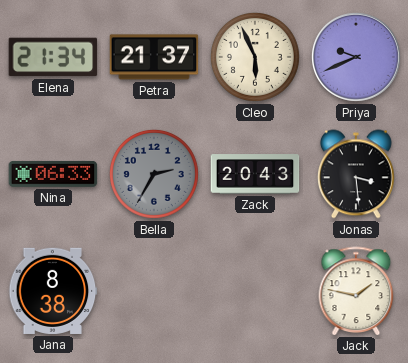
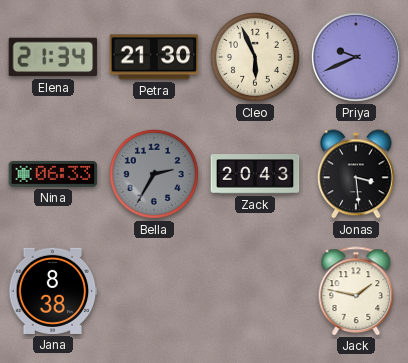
Petra: 21:37 -> 21:30
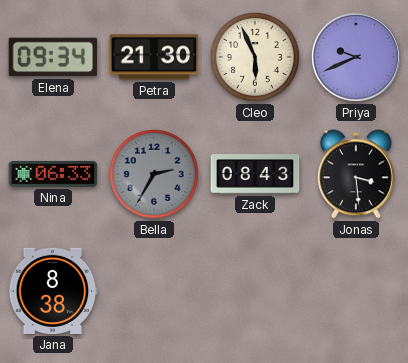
Elena: 21:34 -> 09:34
Zack: 20:43 -> 08:43
Jack: 1:47 -> none
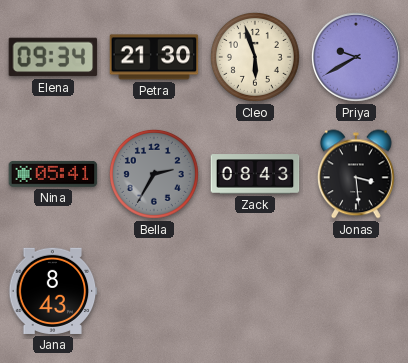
Cleo: 5:56 -> 5:57
Priya: 9:41 -> 9:40
Nina: 06:33 -> 05:41
Jana: 8:38 -> 8:43
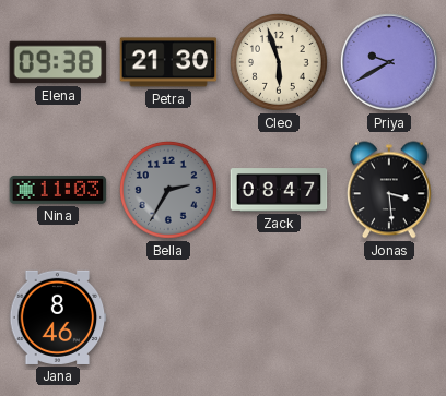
Elena: 09:34 -> 09:38
Nina: 05:41 -> 11:03
Zack: 08:43 -> 08:47
Jana: 8:43 -> 8:46
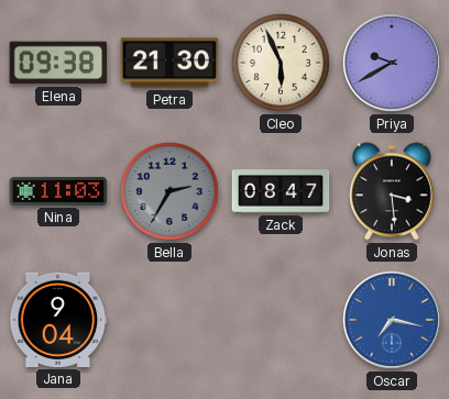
Cleo: 5:57 -> 5:56
Jana: 8:46 -> 9:04
Oscar: none -> 7:17
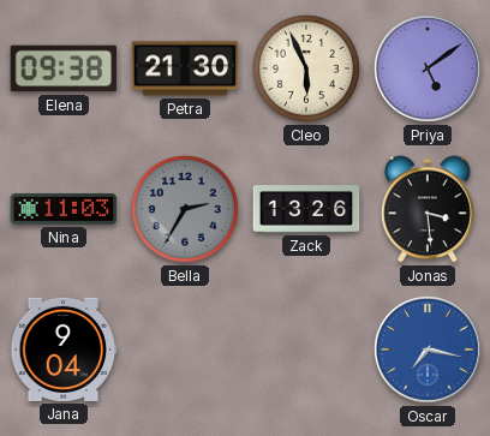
Priya: 9:40 -> 5:09
Zack: 08:47 -> 13:26
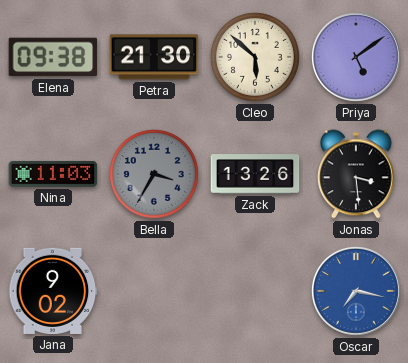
Cleo: 5:56 -> 5:52
Bella: 2:35 -> 3:35
Jana: 9:04 -> 9:02
